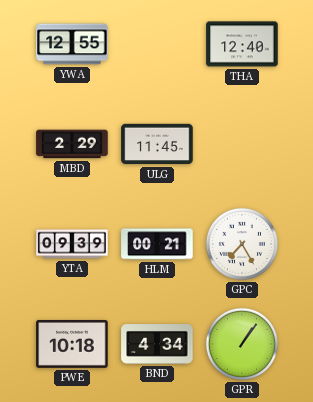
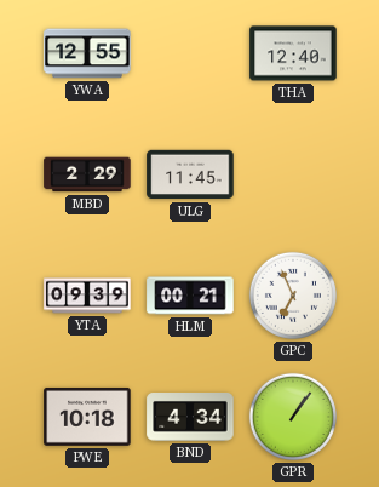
GPC: 7:25 -> 6:56
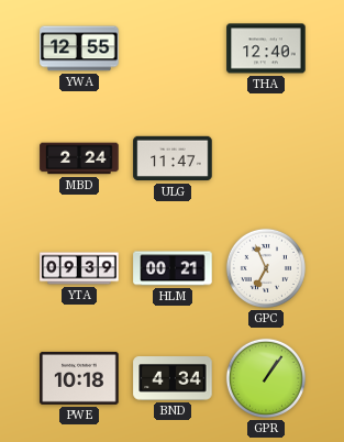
MBD: 2:29 -> 2:24
ULG: 11:45 -> 11:47
